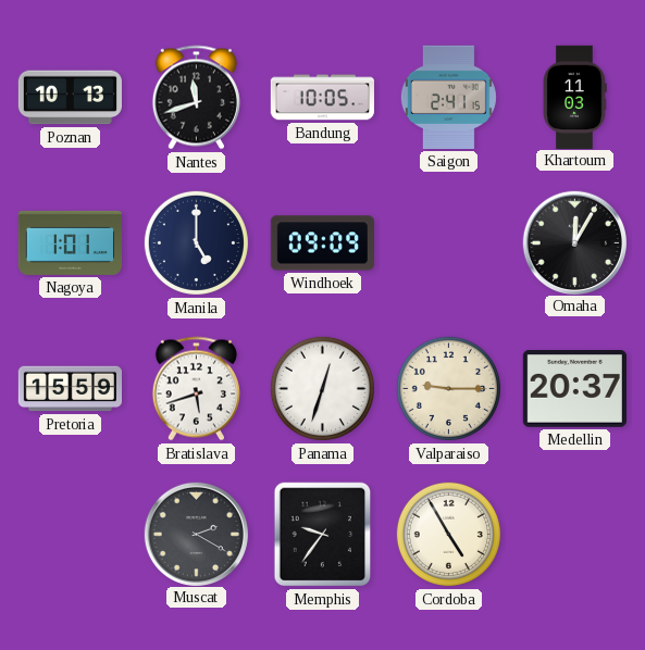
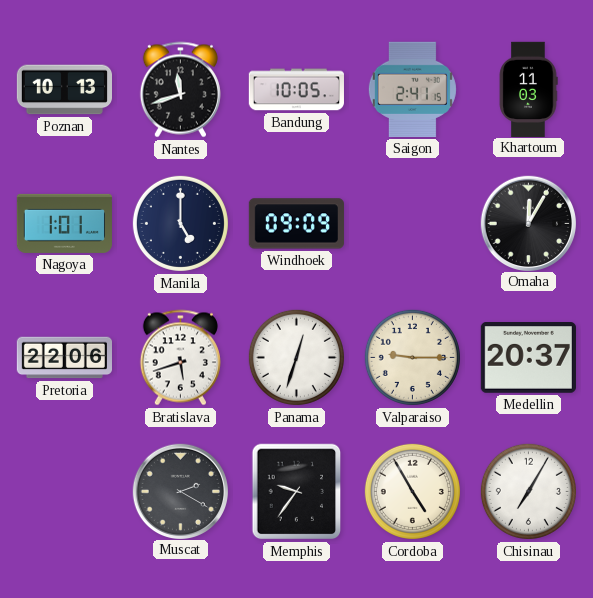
Pretoria: 15:59 -> 22:06
Chisinau: none -> 7:05
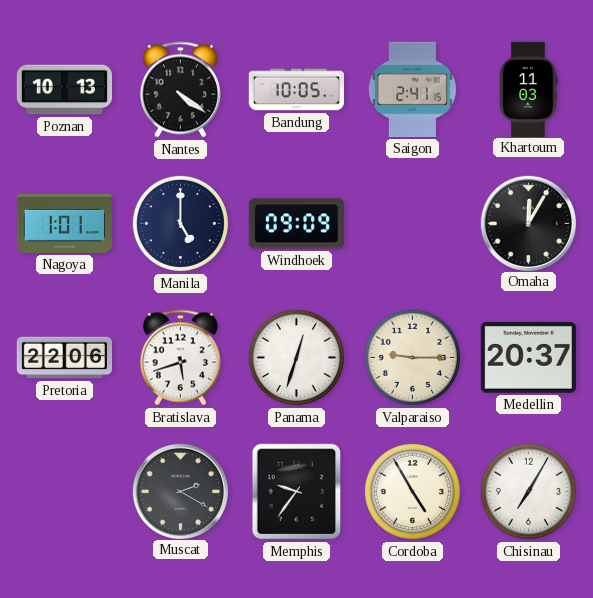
Nantes: 11:42 -> 4:21
